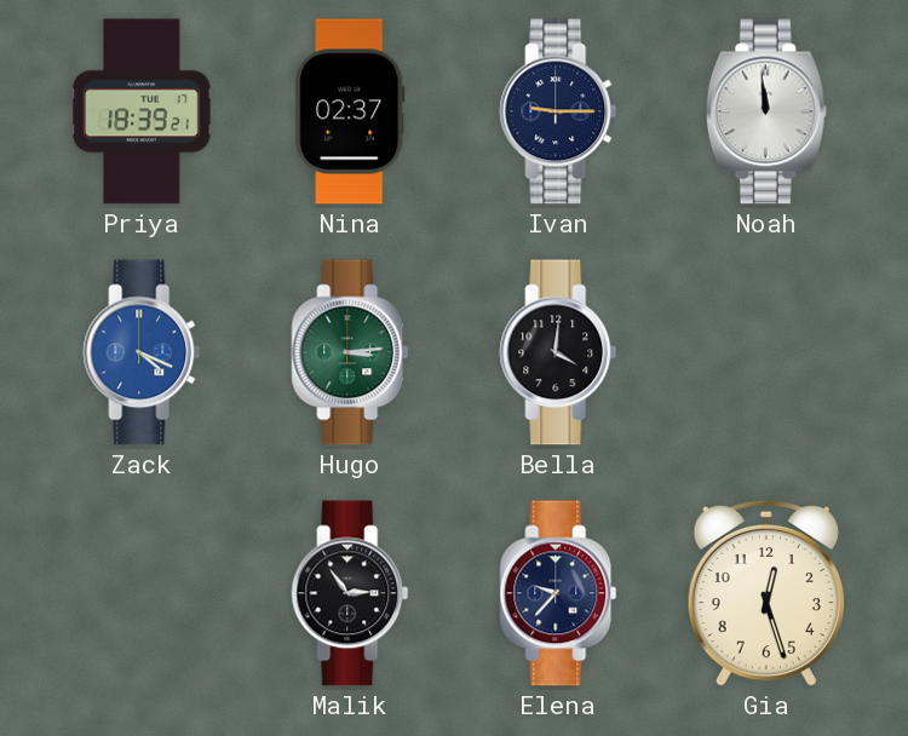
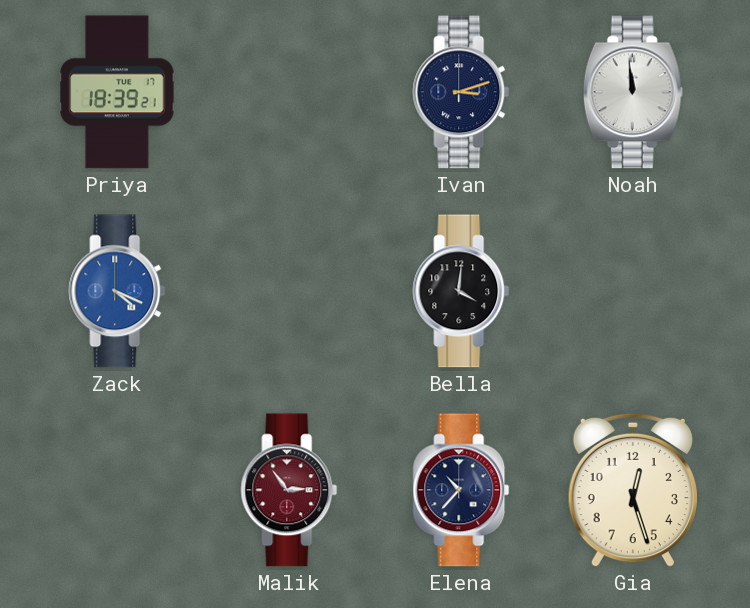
Nina: 02:37 -> none
Ivan: 9:15 -> 3:12
Hugo: 3:14 -> none
Malik dial: black -> burgundy
Elena: 9:37 -> 10:37
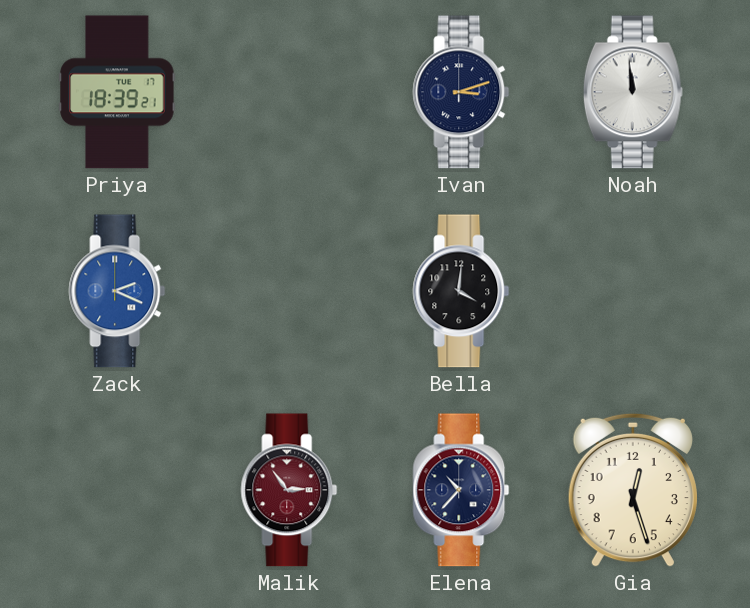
Zack: 4:19 -> 2:19
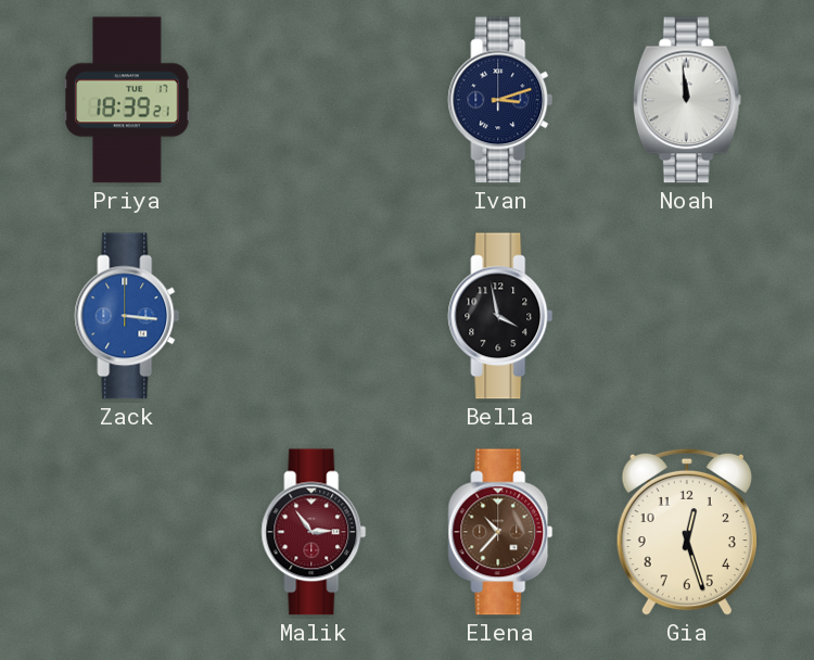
Zack: 2:19 -> 3:16
Bella: 4:01 -> 3:58
Elena dial: navy -> brown
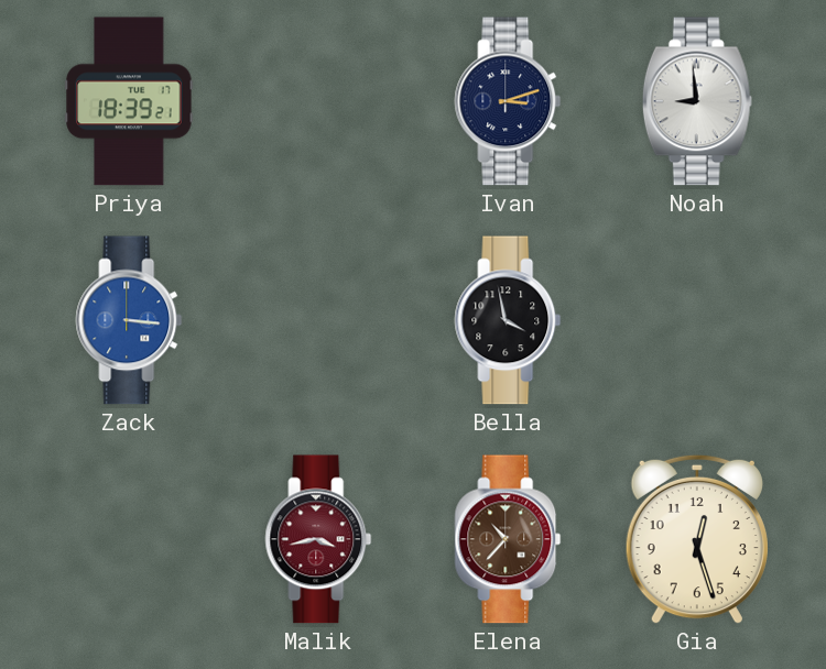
Noah: 11:59 -> 8:59
Malik: 2:54 -> 3:43
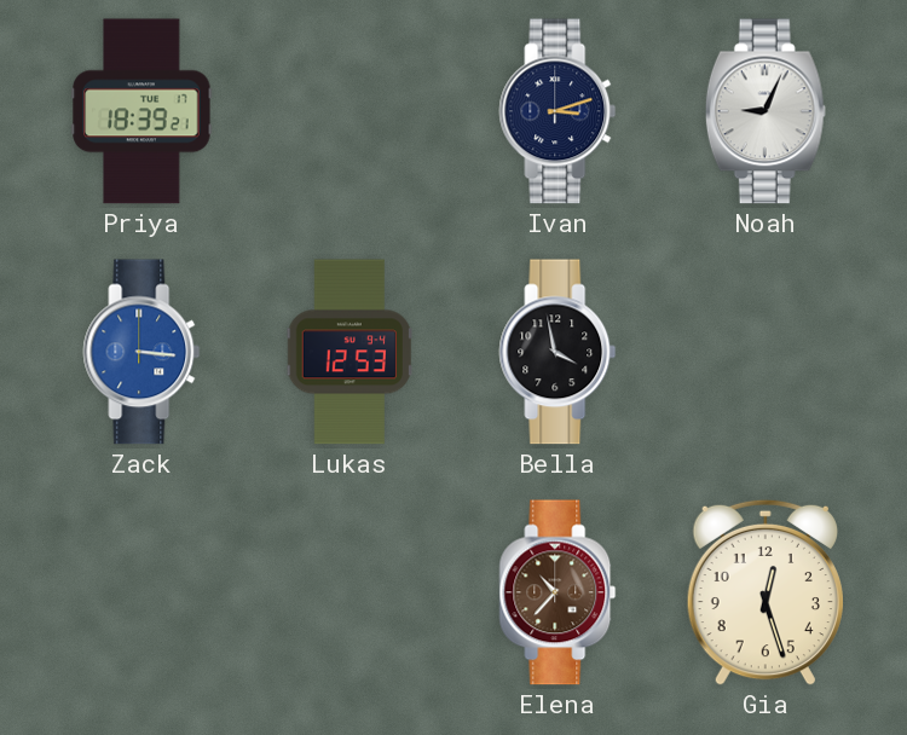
Noah: 8:59 -> 9:04
Lukas: none -> 12:53
Malik: 3:43 -> none
